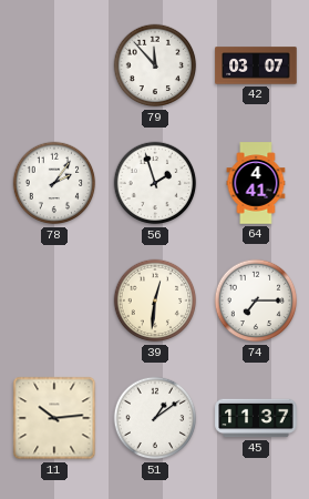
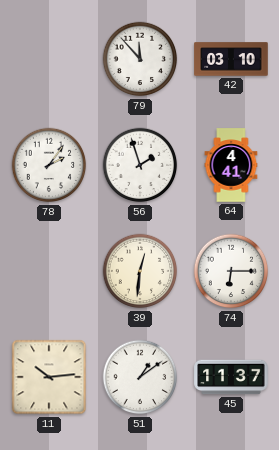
42: 03:07 -> 03:10
74: 7:15 -> 6:15
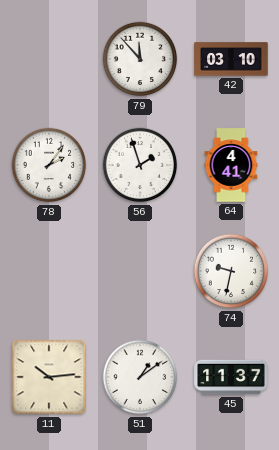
39: 12:31 -> none
74: 6:15 -> 9:32
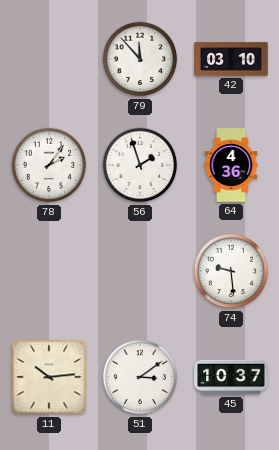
64: 4:41 -> 4:36
74: 9:32 -> 9:29
51: 1:09 -> 3:09
45: 11:37 -> 10:37
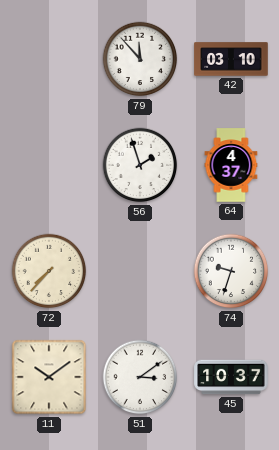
78: 2:06 -> none
64: 4:36 -> 4:37
72: none -> 7:37
74: 9:29 -> 9:33
11: 10:14 -> 10:09
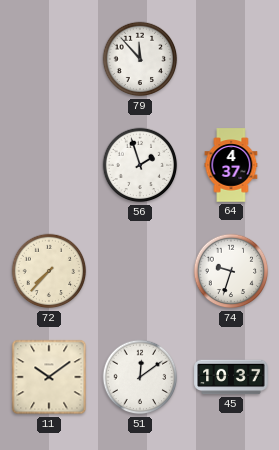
42: 03:10 -> none
51: 3:09 -> 12:09
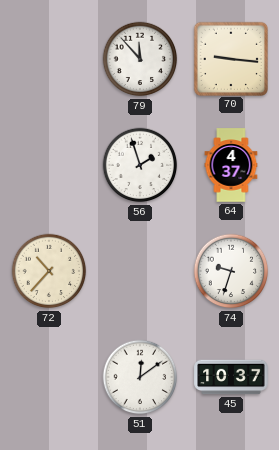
70: none -> 9:16
72: 7:37 -> 10:37
11: 10:09 -> none
